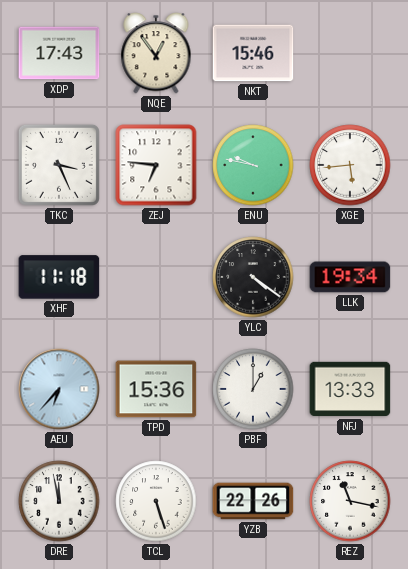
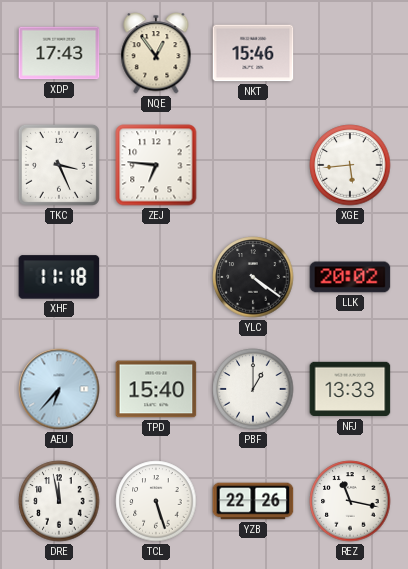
ENU: 9:47 -> none
LLK: 19:34 -> 20:02
TPD: 15:36 -> 15:40
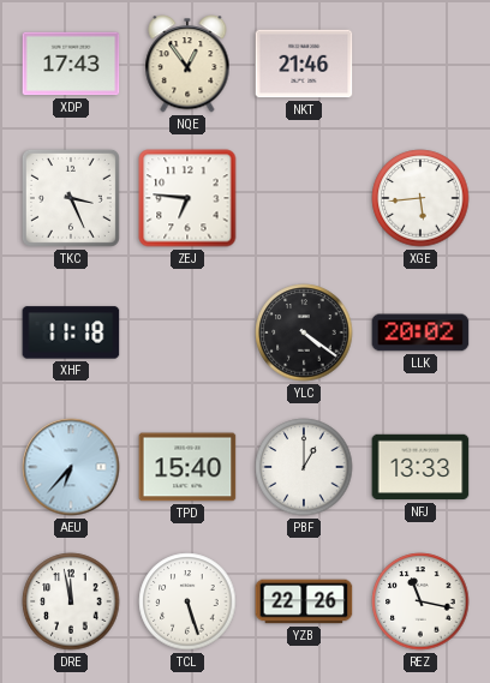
NKT: 15:46 -> 21:46
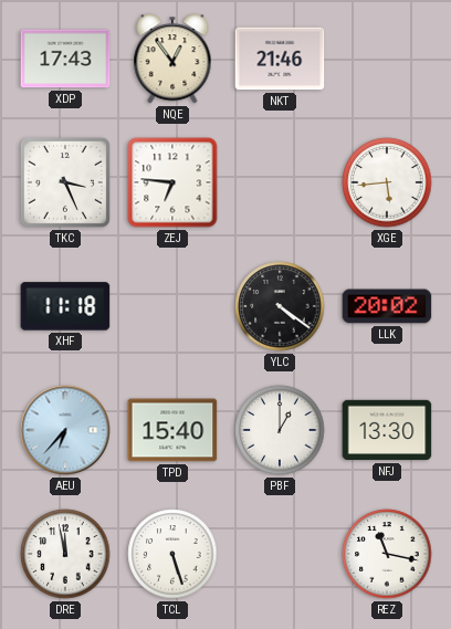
NFJ: 13:33 -> 13:30
YZB: 22:26 -> none
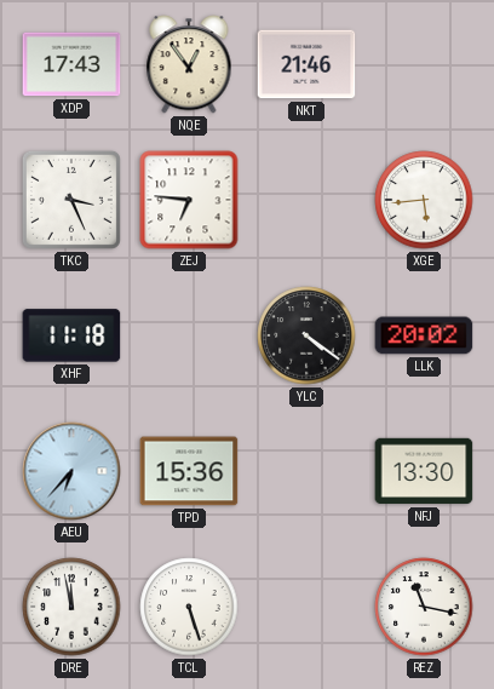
TPD: 15:40 -> 15:36
PBF: 1:00 -> none
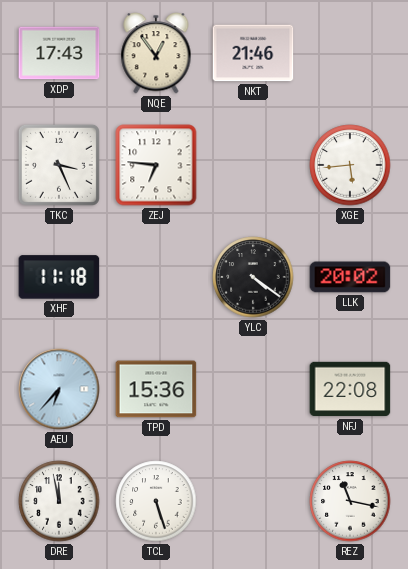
NFJ: 13:30 -> 22:08
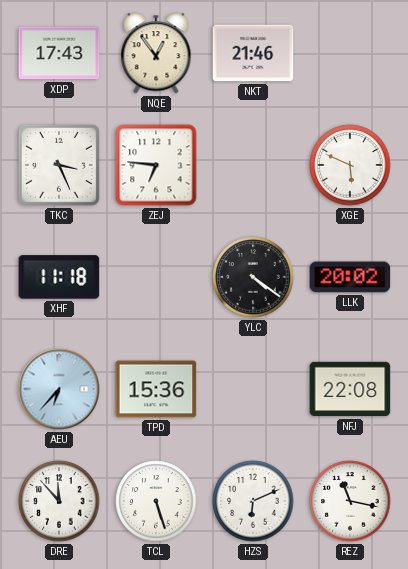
XGE: 5:44 -> 5:49
DRE: 11:58 -> 11:53
HZS: none -> 6:11
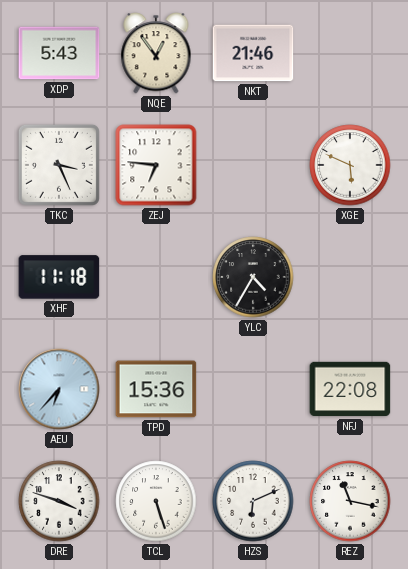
XDP: 17:43 -> 5:43
YLC: 4:21 -> 4:35
LLK: 20:02 -> none
DRE: 11:53 -> 3:48
